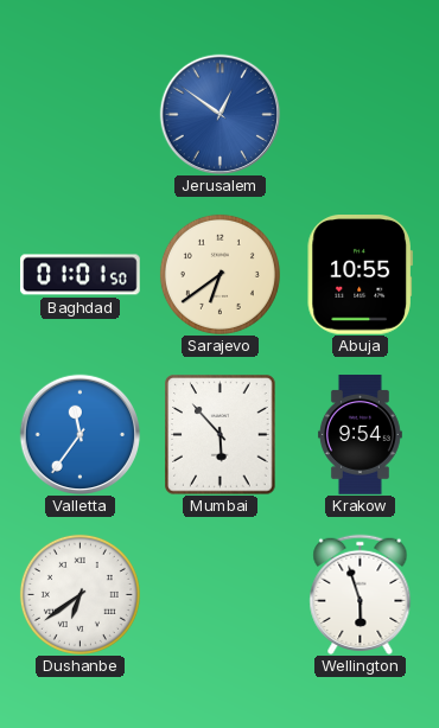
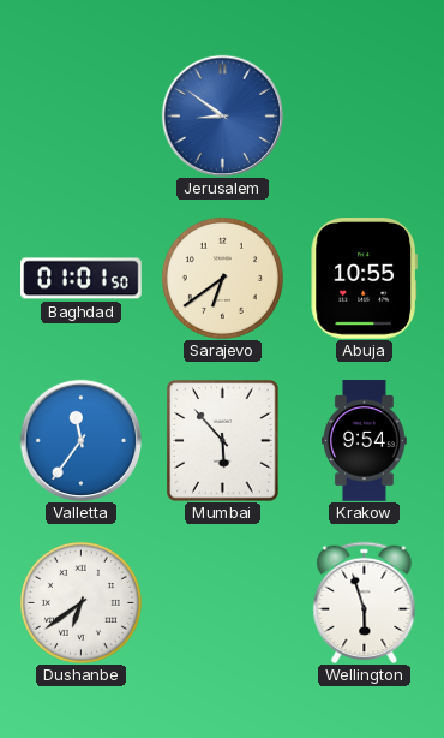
Jerusalem: 12:51 -> 8:51
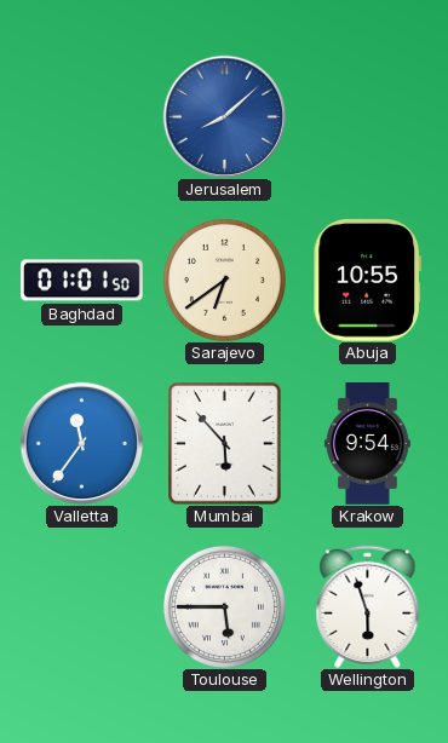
Jerusalem: 8:51 -> 8:08
Dushanbe: 6:39 -> none
Toulouse: none -> 5:45
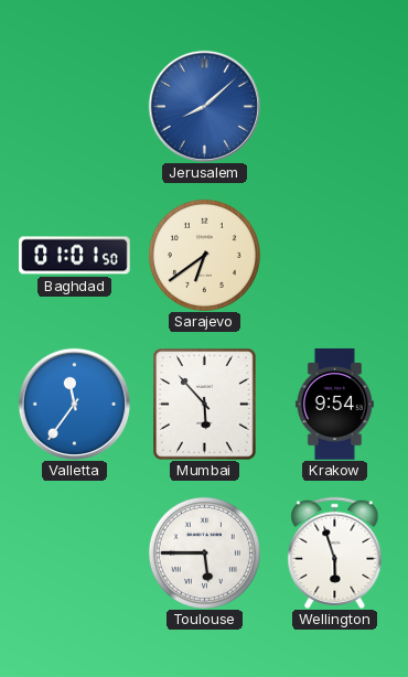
Abuja: 10:55 -> none
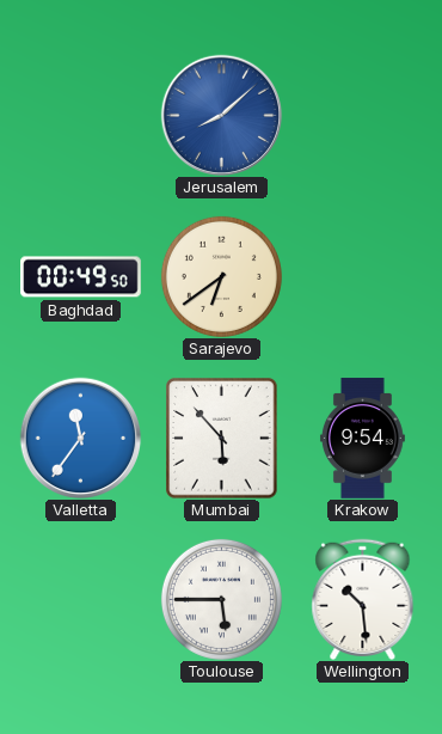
Baghdad: 01:01 -> 00:49
Wellington: 5:57 -> 10:29
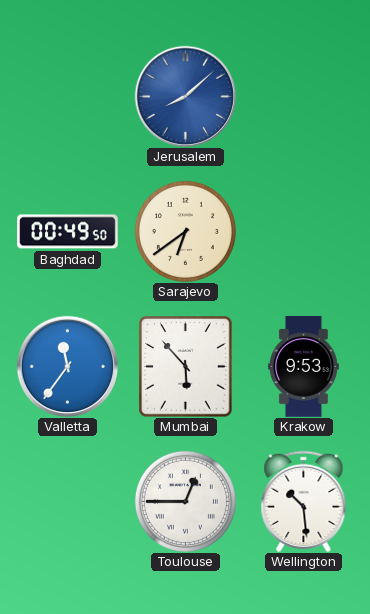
Krakow: 9:54 -> 9:53
Toulouse: 5:45 -> 12:45
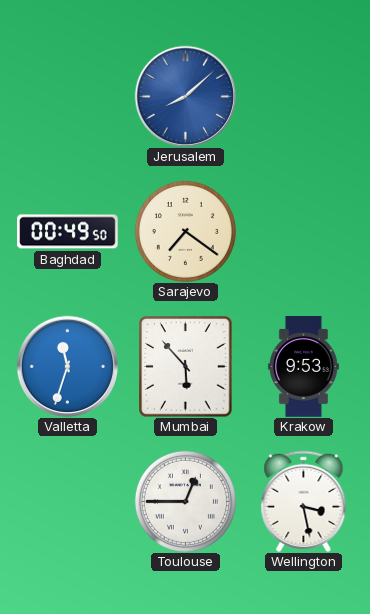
Sarajevo: 6:39 -> 7:21
Valletta: 11:36 -> 11:33
Wellington: 10:29 -> 3:28
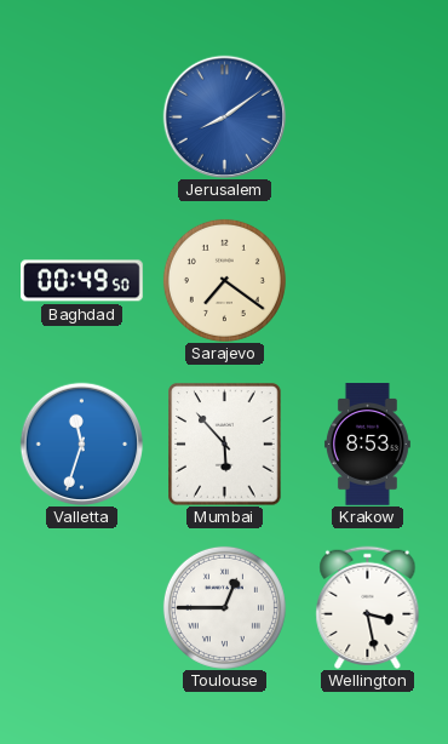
Jerusalem: 8:08 -> 8:09
Krakow: 9:53 -> 8:53
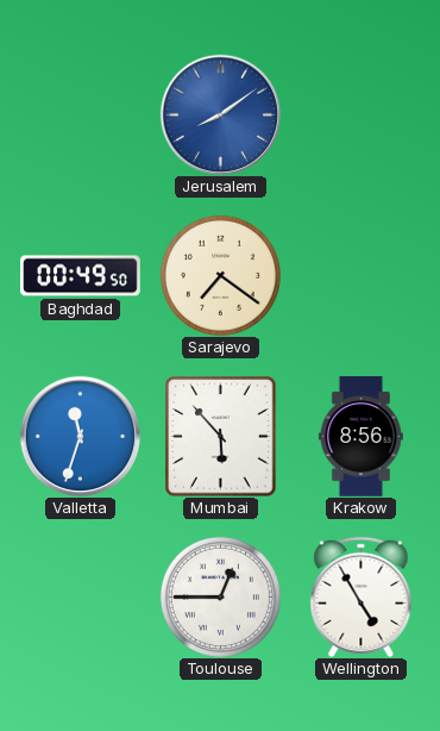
Krakow: 8:53 -> 8:56
Wellington: 3:28 -> 4:55
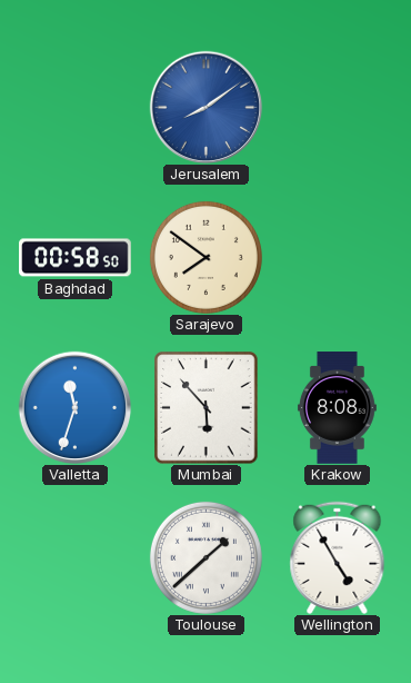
Baghdad: 00:49 -> 00:58
Sarajevo: 7:21 -> 7:51
Krakow: 8:56 -> 8:08
Toulouse: 12:45 -> 1:38
